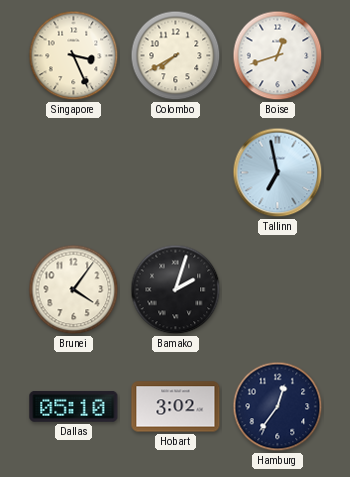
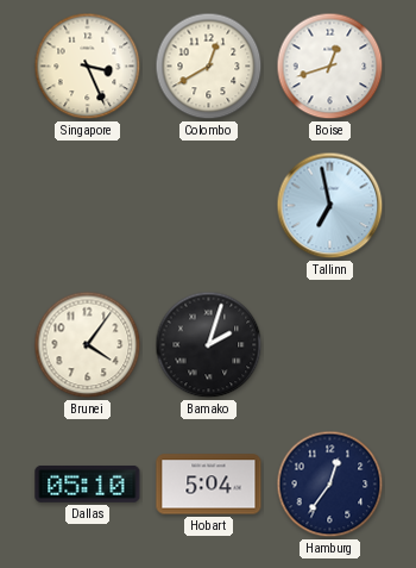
Colombo: 7:40 -> 12:40
Hobart: 3:02 -> 5:04
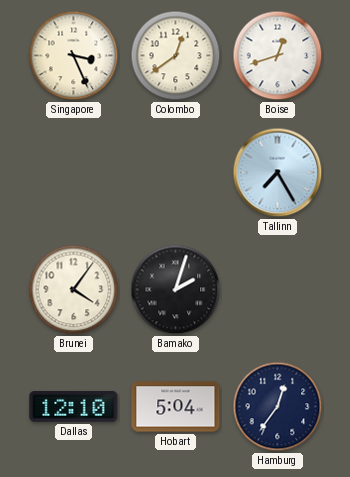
Colombo: 12:40 -> 12:39
Tallinn: 6:58 -> 7:25
Dallas: 05:10 -> 12:10
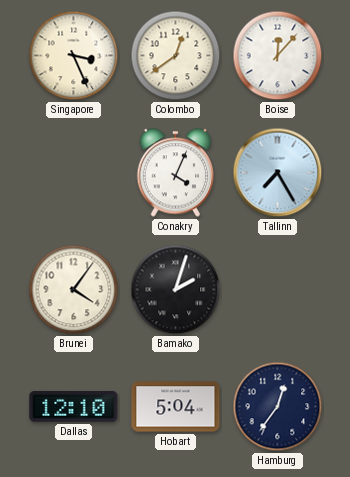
Boise: 12:42 -> 12:07
Conakry: none -> 4:04
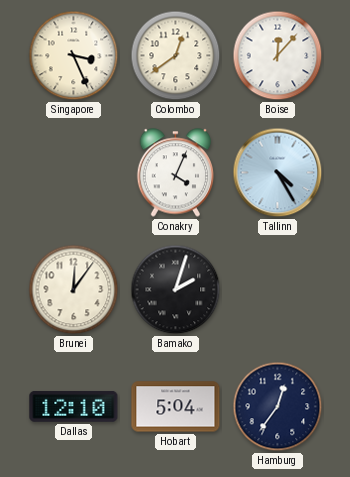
Tallinn: 7:25 -> 4:25
Brunei: 4:06 -> 12:06
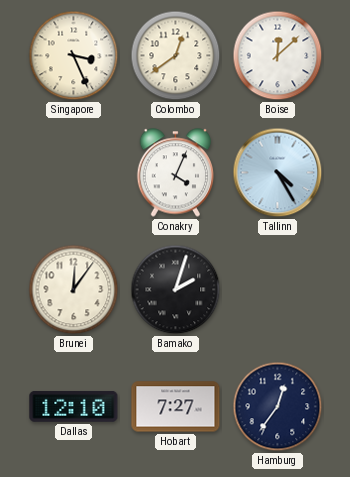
Boise: 12:07 -> 12:08
Hobart: 5:04 -> 7:27
